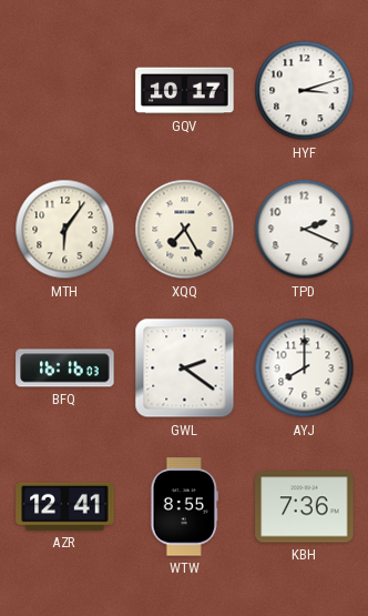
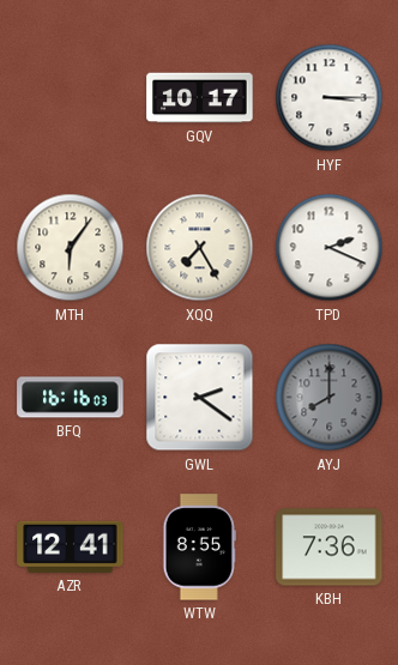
HYF: 3:12 -> 3:15
AYJ dial: white -> grey
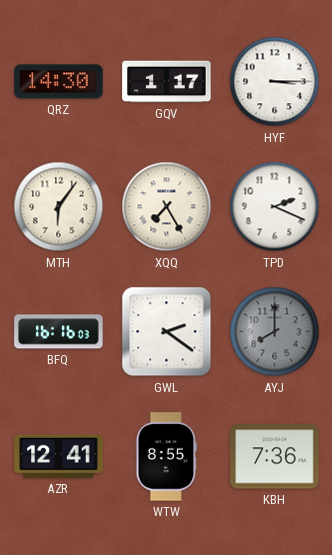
QRZ: none -> 14:30
GQV: 10:17 -> 1:17
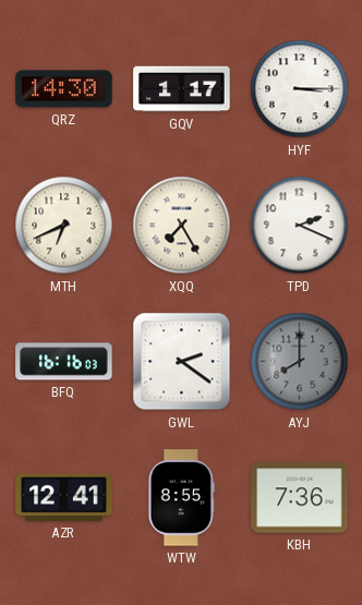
MTH: 6:06 -> 6:41
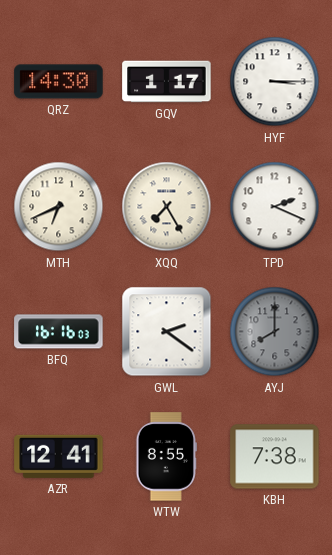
KBH: 7:36 -> 7:38
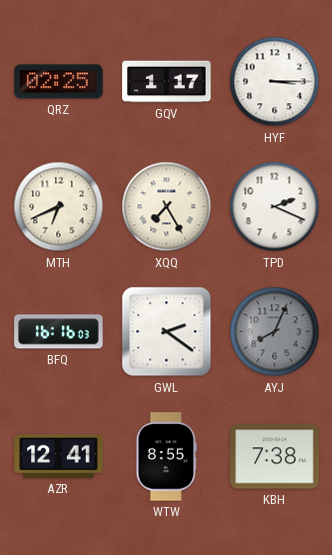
QRZ: 14:30 -> 02:25
AYJ: 8:00 -> 8:04
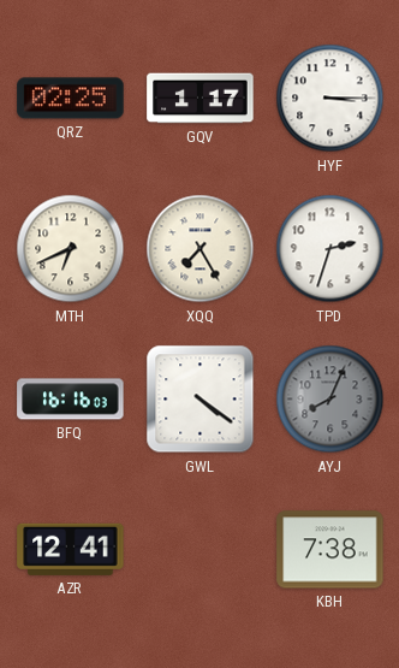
TPD: 2:19 -> 2:33
GWL: 2:21 -> 4:21
WTW: 8:55 -> none
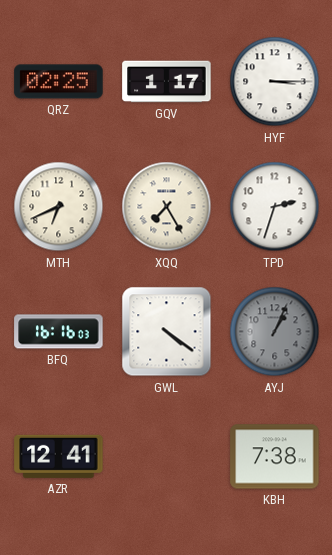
AYJ: 8:04 -> 1:04
